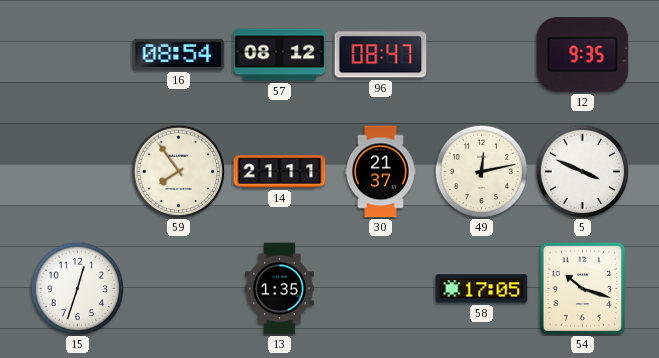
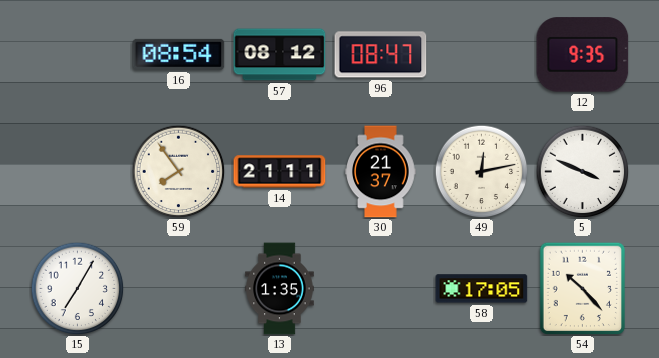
15: 12:33 -> 7:05
54: 10:18 -> 10:23
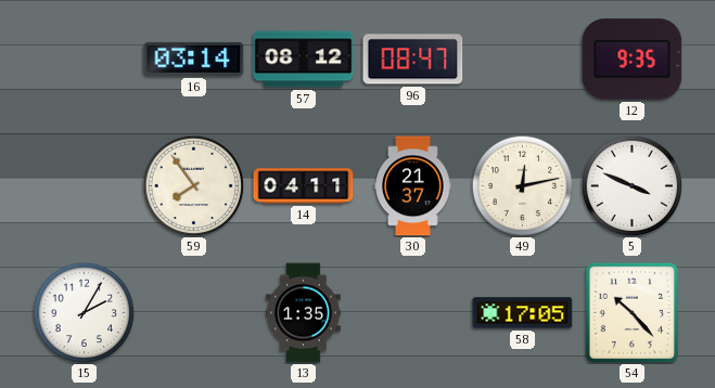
16: 08:54 -> 03:14
14: 21:11 -> 04:11
15: 7:05 -> 2:05
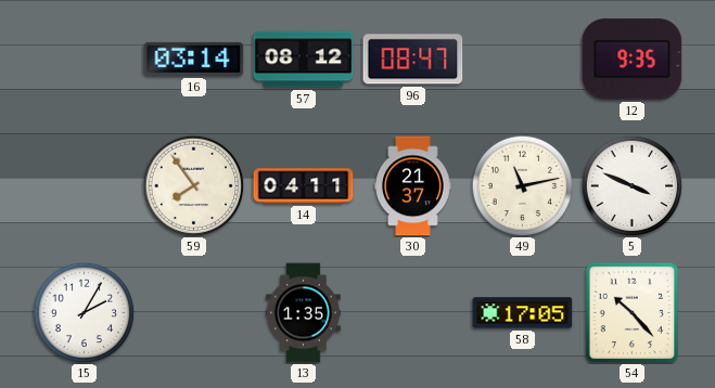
49: 12:13 -> 11:13
